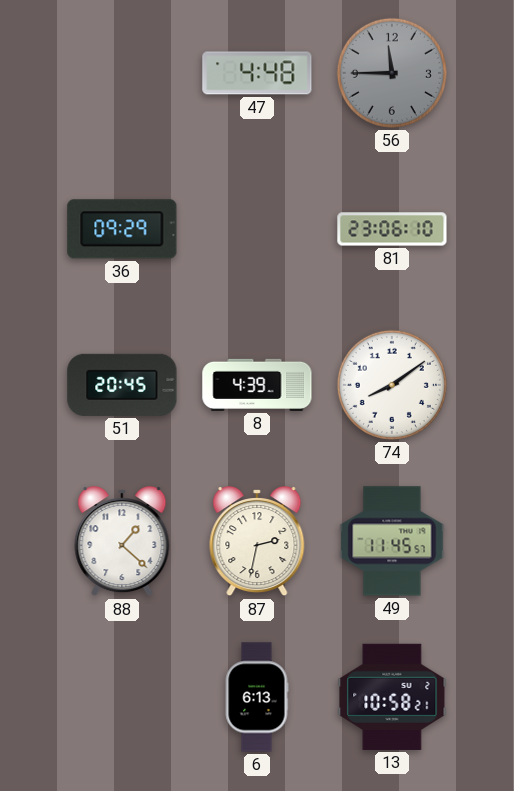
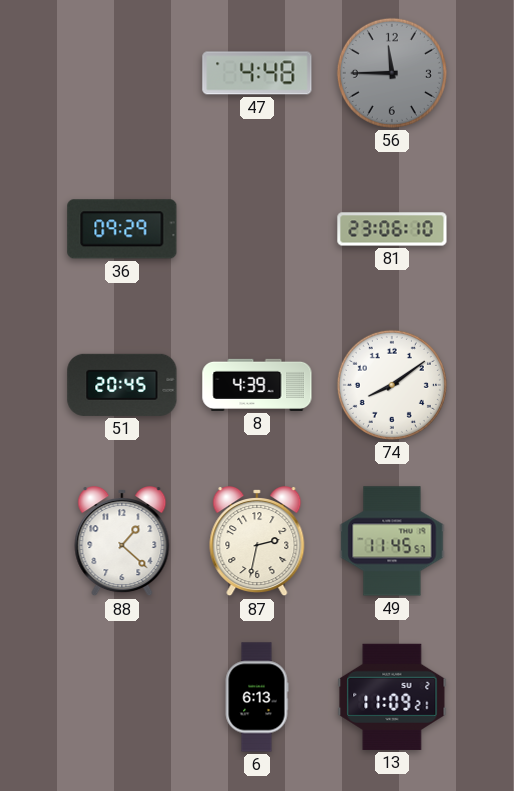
13: 10:58 -> 11:09
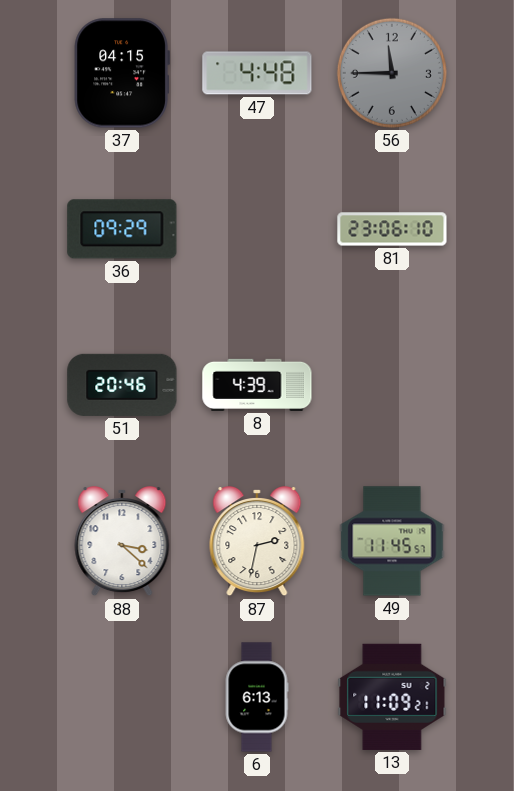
37: none -> 04:15
51: 20:45 -> 20:46
74: 8:09 -> none
88: 1:22 -> 3:22
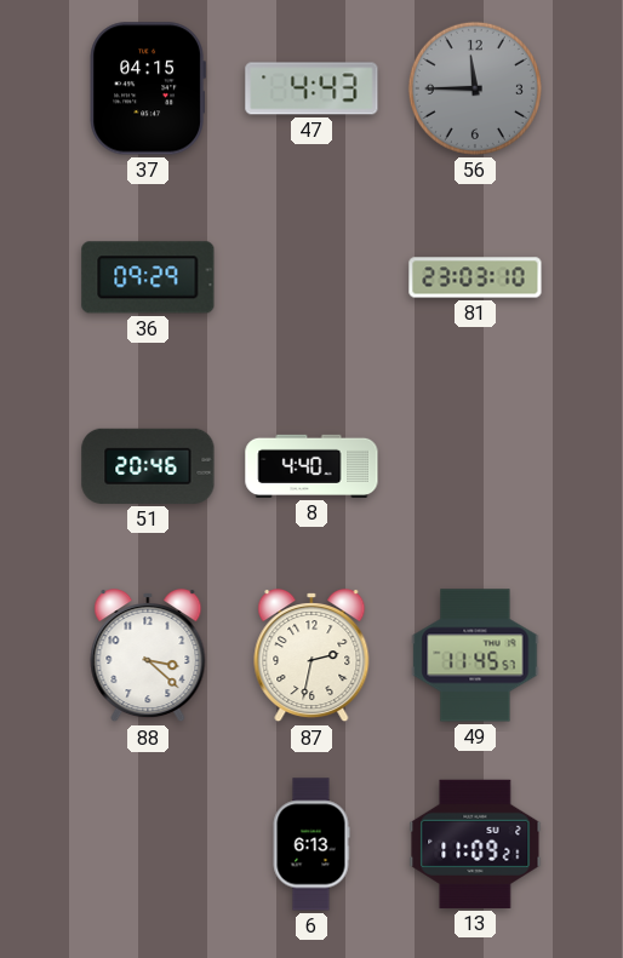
47: 4:48 -> 4:43
81: 23:06 -> 23:03
8: 4:39 -> 4:40
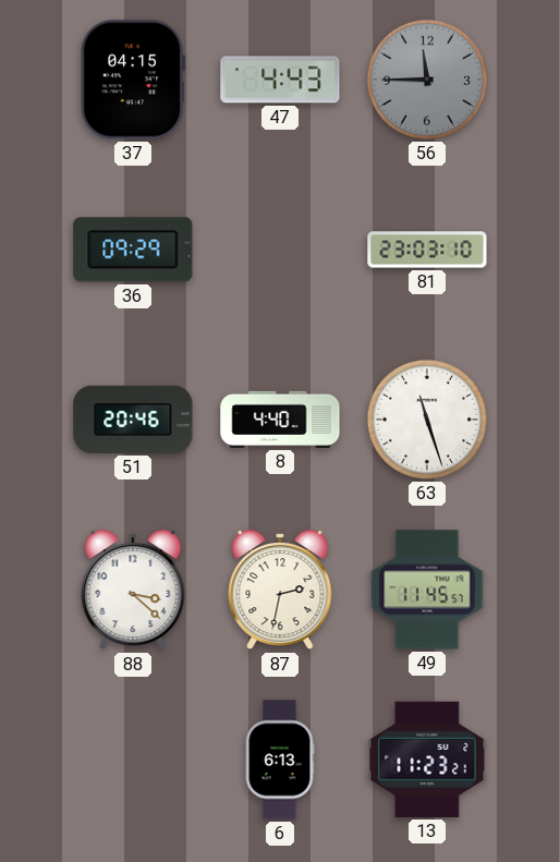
63: none -> 11:27
13: 11:09 -> 11:23
